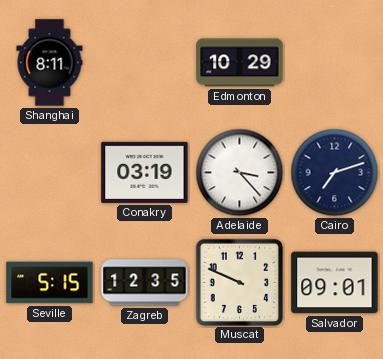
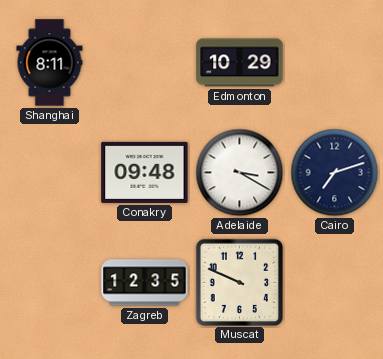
Conakry: 03:19 -> 09:48
Adelaide: 3:23 -> 3:20
Seville: 5:15 -> none
Salvador: 09:01 -> none
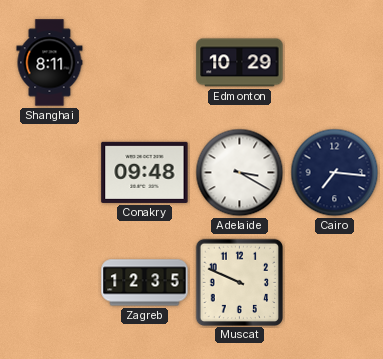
Cairo: 7:12 -> 7:16
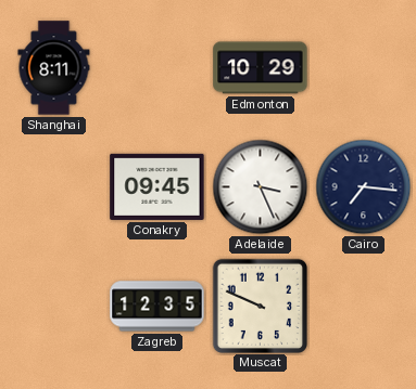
Conakry: 09:48 -> 09:45
Adelaide: 3:20 -> 3:26
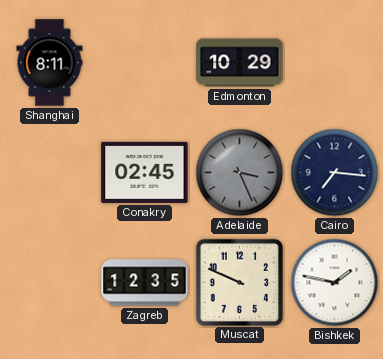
Conakry: 09:45 -> 02:45
Adelaide dial: white -> grey
Bishkek: none -> 1:47
